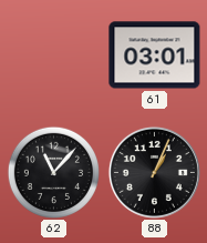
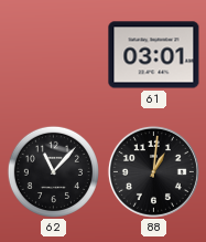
88: 1:04 -> 1:01
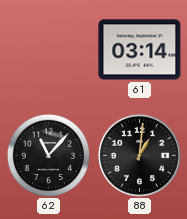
61: 03:01 -> 03:14
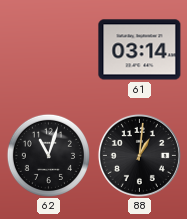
62: 11:07 -> 11:03
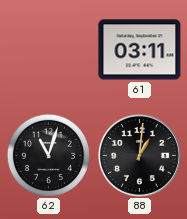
61: 03:14 -> 03:11
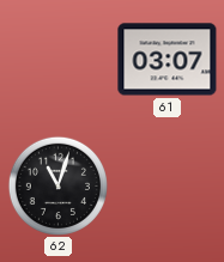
61: 03:11 -> 03:07
88: 1:01 -> none
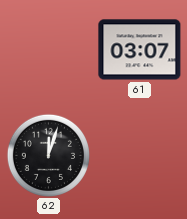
62: 11:03 -> 12:03
